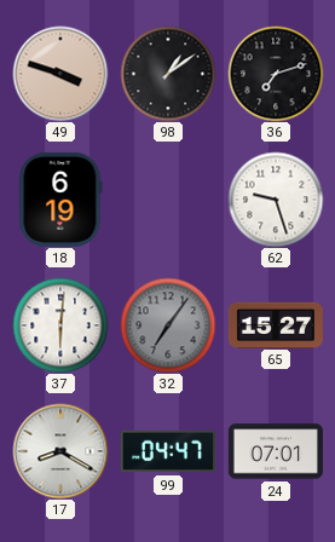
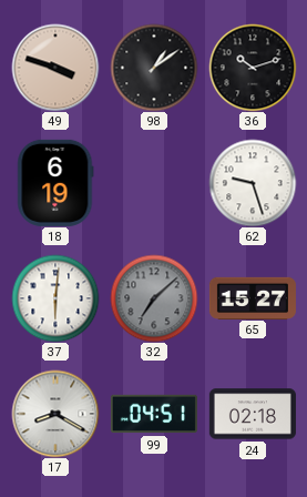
36: 7:12 -> 10:12
32: 7:06 -> 7:08
99: 04:47 -> 04:51
24: 07:01 -> 02:18
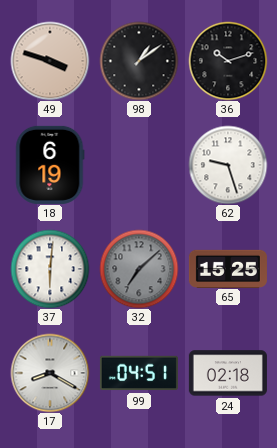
65: 15:27 -> 15:25
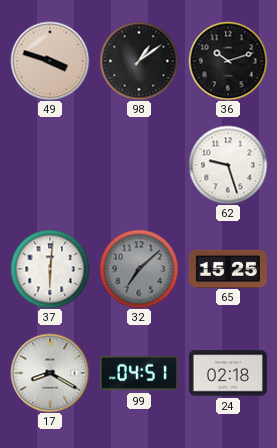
18: 6:19 -> none
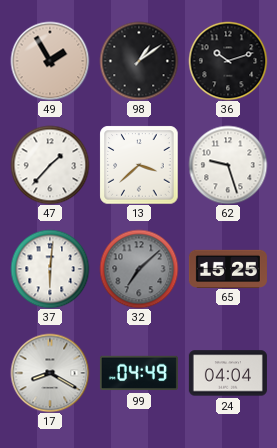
49: 3:48 -> 1:55
47: none -> 1:37
13: none -> 3:38
99: 04:51 -> 04:49
24: 02:18 -> 04:04
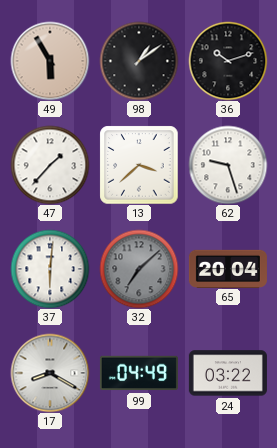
49: 1:55 -> 5:55
65: 15:25 -> 20:04
24: 04:04 -> 03:22
